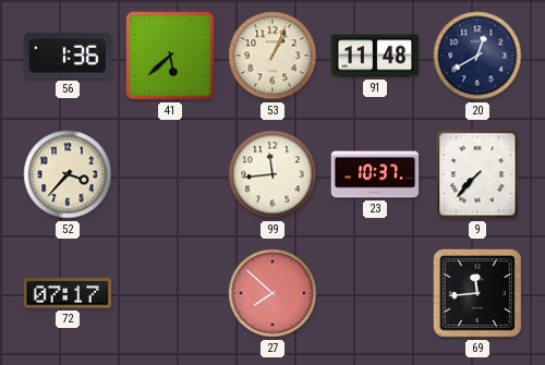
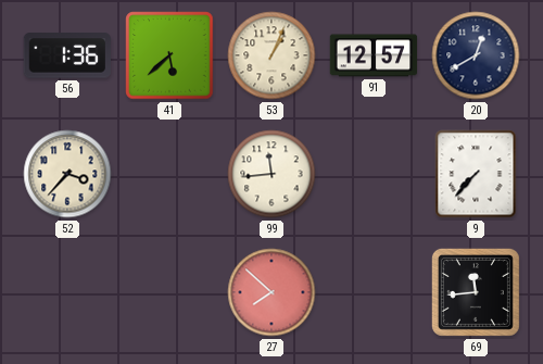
91: 11:48 -> 12:57
23: 10:37 -> none
72: 07:17 -> none
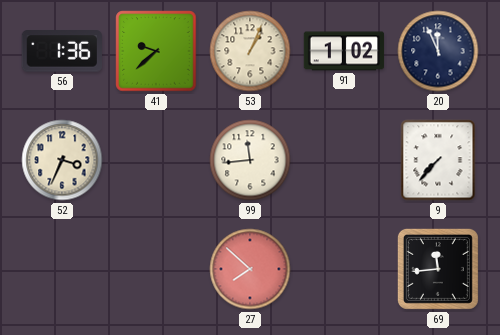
41: 5:38 -> 9:38
91: 12:57 -> 1:02
20: 12:40 -> 11:56
52: 3:37 -> 3:34
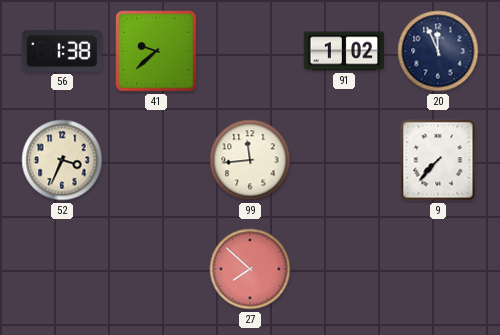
56: 1:36 -> 1:38
53: 1:04 -> none
69: 11:44 -> none
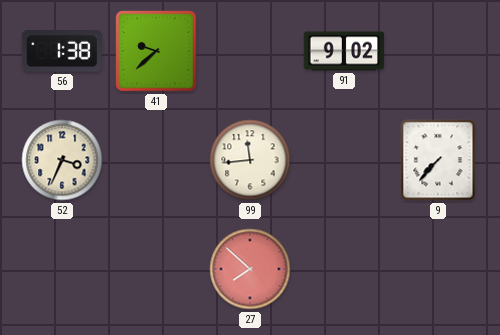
91: 1:02 -> 9:02
20: 11:56 -> none
